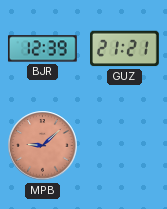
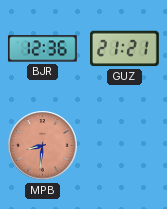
BJR: 12:39 -> 12:36
MPB: 9:08 -> 8:31
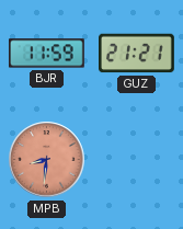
BJR: 12:36 -> 11:59
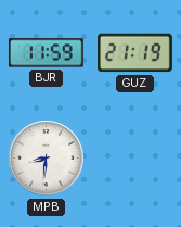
GUZ: 21:21 -> 21:19
MPB dial: salmon -> white
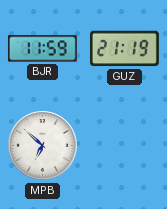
MPB: 8:31 -> 6:52
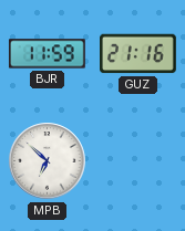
GUZ: 21:19 -> 21:16
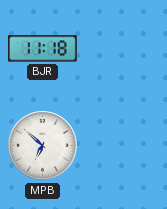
BJR: 11:59 -> 11:18
GUZ: 21:16 -> none
